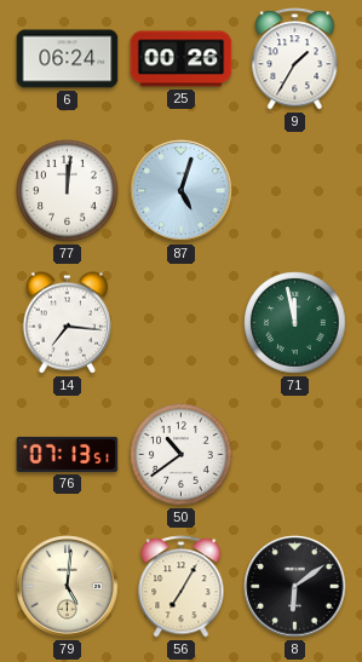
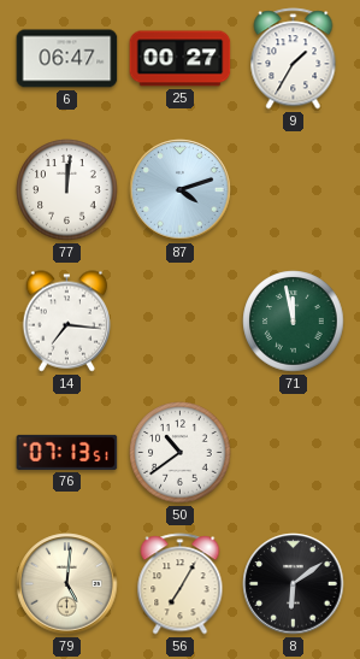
6: 06:24 -> 06:47
25: 00:26 -> 00:27
87: 5:03 -> 4:12
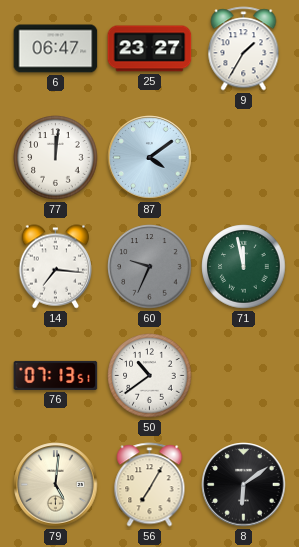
25: 00:27 -> 23:27
87: 4:12 -> 4:09
60: none -> 9:34
